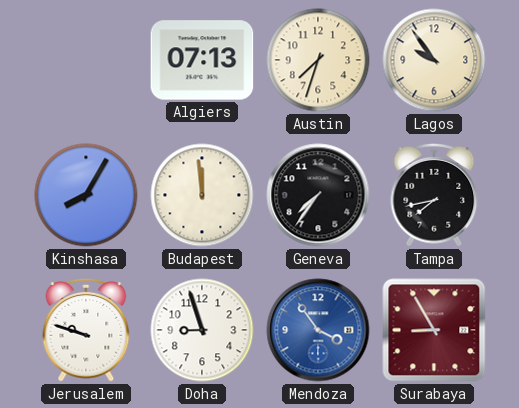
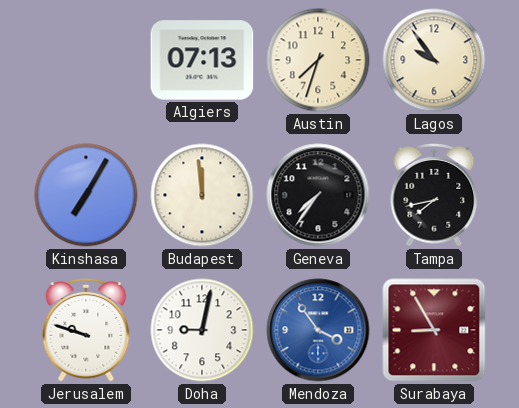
Kinshasa: 8:05 -> 7:05
Doha: 8:57 -> 9:02
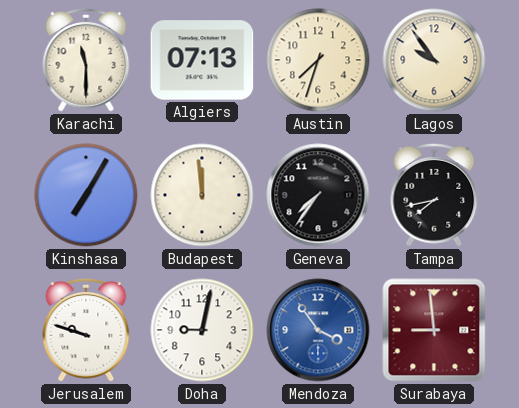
Karachi: none -> 11:30
Surabaya: 8:55 -> 8:59
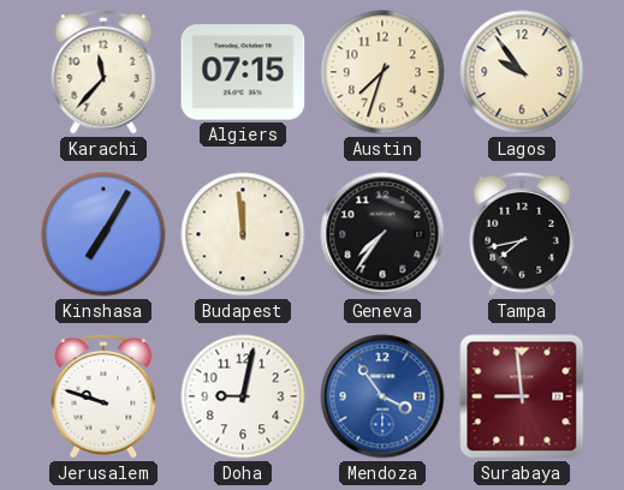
Karachi: 11:30 -> 11:37
Algiers: 07:13 -> 07:15
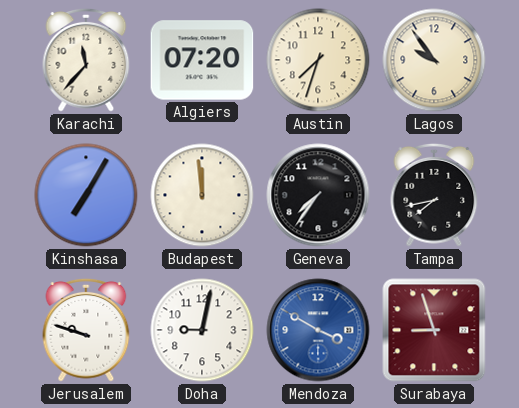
Algiers: 07:15 -> 07:20
Mendoza: 3:54 -> 3:50
Surabaya: 8:59 -> 8:57
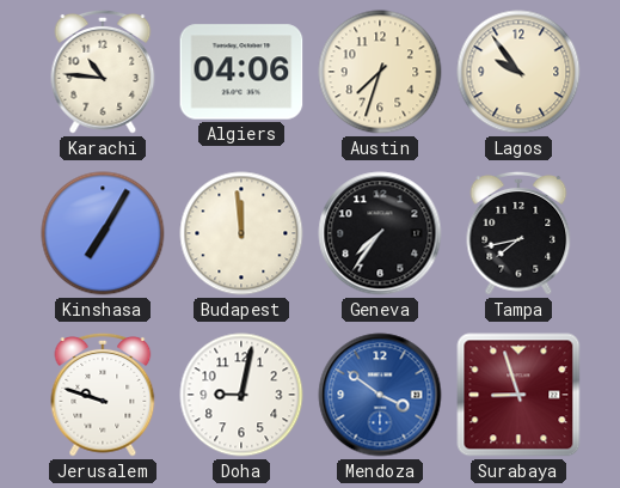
Karachi: 11:37 -> 10:46
Algiers: 07:20 -> 04:06
Mendoza: 3:50 -> 3:51
